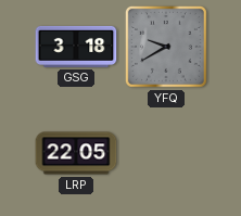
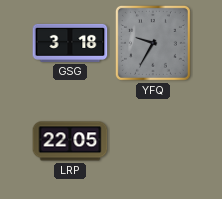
YFQ: 9:40 -> 9:35
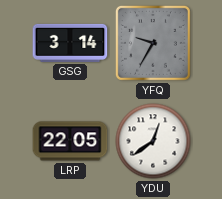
GSG: 3:18 -> 3:14
YDU: none -> 12:39
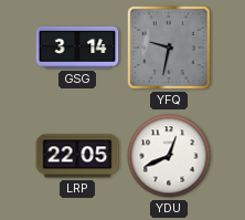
YFQ: 9:35 -> 9:32
YDU: 12:39 -> 12:41
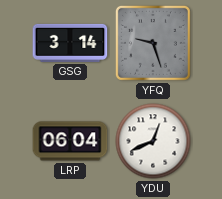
YFQ: 9:32 -> 9:27
LRP: 22:05 -> 06:04
